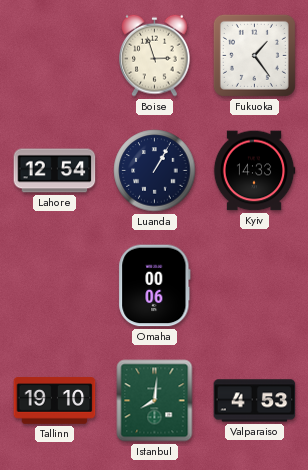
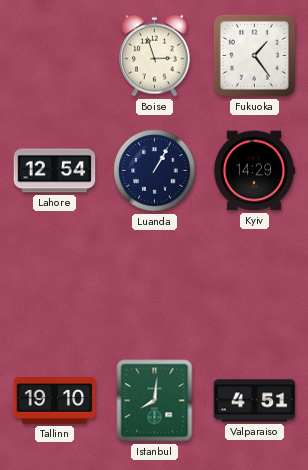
Kyiv: 14:33 -> 14:29
Omaha: 00:06 -> none
Valparaiso: 4:53 -> 4:51
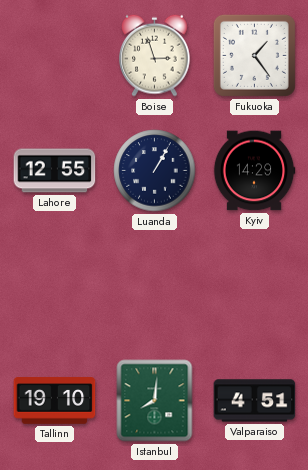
Lahore: 12:54 -> 12:55
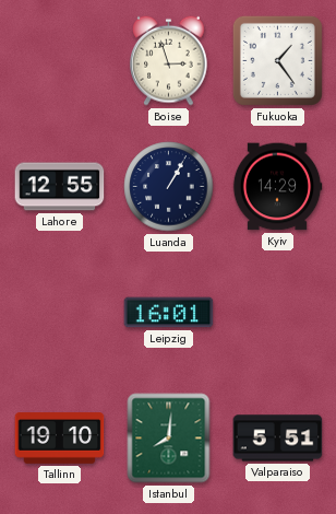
Leipzig: none -> 16:01
Valparaiso: 4:51 -> 5:51
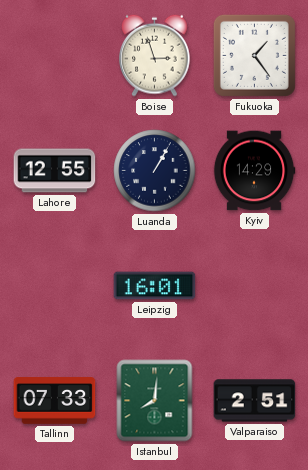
Tallinn: 19:10 -> 07:33
Valparaiso: 5:51 -> 2:51
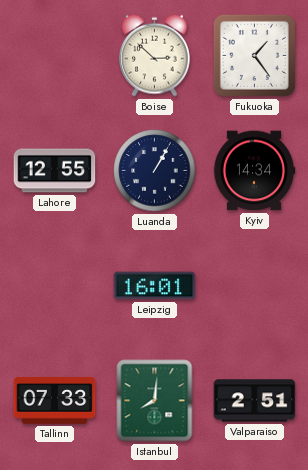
Boise: 2:57 -> 2:52
Kyiv: 14:29 -> 14:34
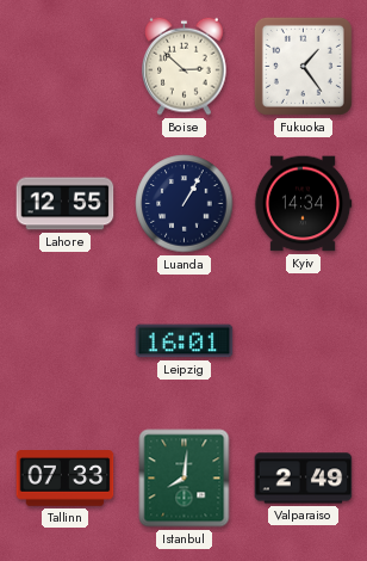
Valparaiso: 2:51 -> 2:49
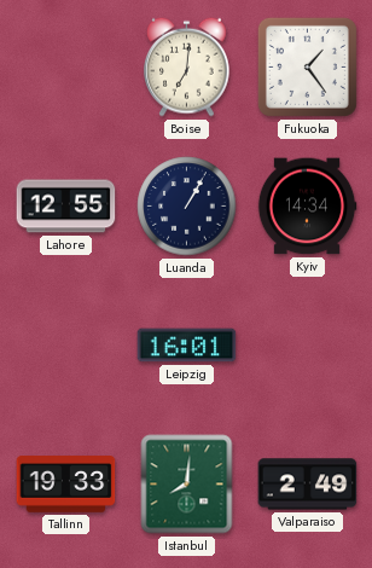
Boise: 2:52 -> 7:01
Tallinn: 07:33 -> 19:33
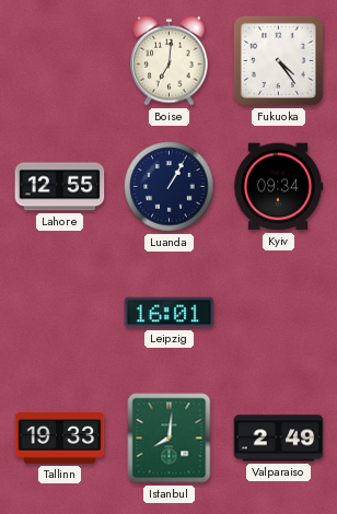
Fukuoka: 1:24 -> 4:24
Kyiv: 14:34 -> 09:34
